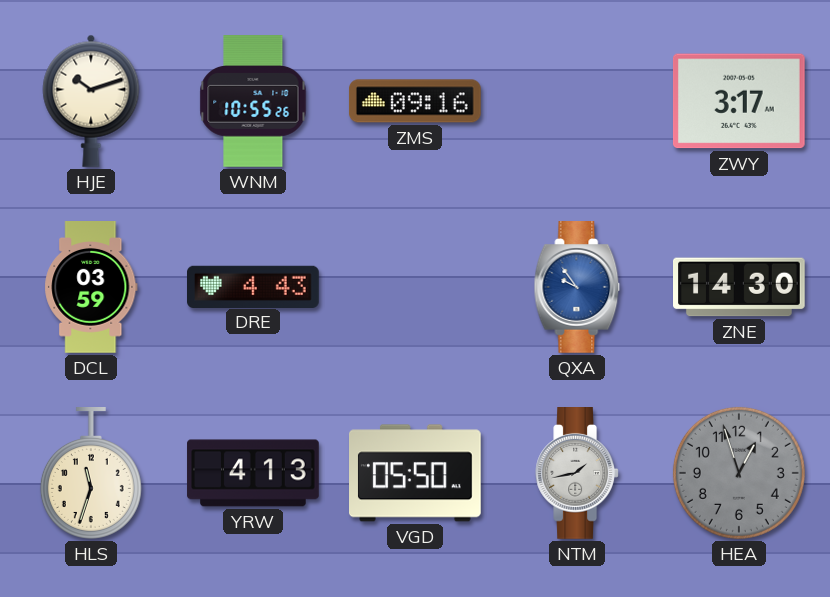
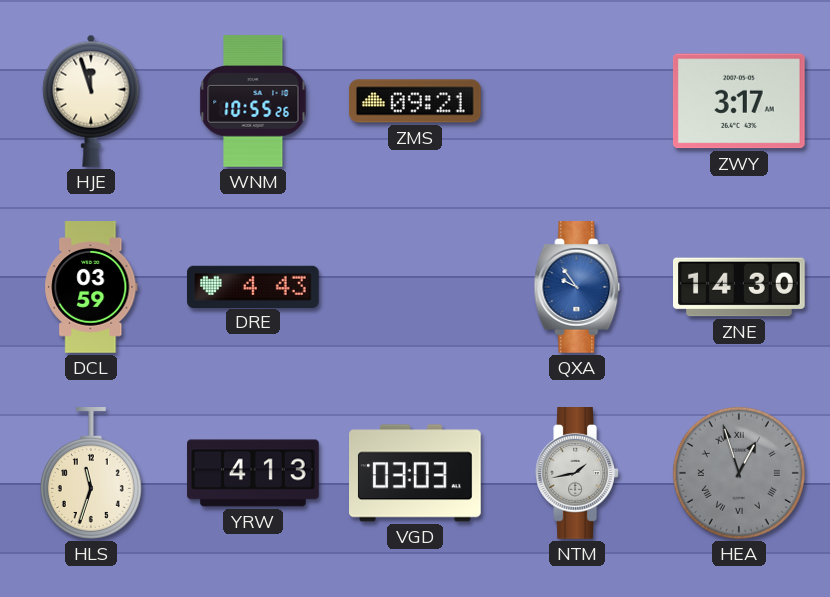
HJE: 10:12 -> 11:57
ZMS: 09:16 -> 09:21
VGD: 05:50 -> 03:03
HEA numerals: Arabic -> Roman
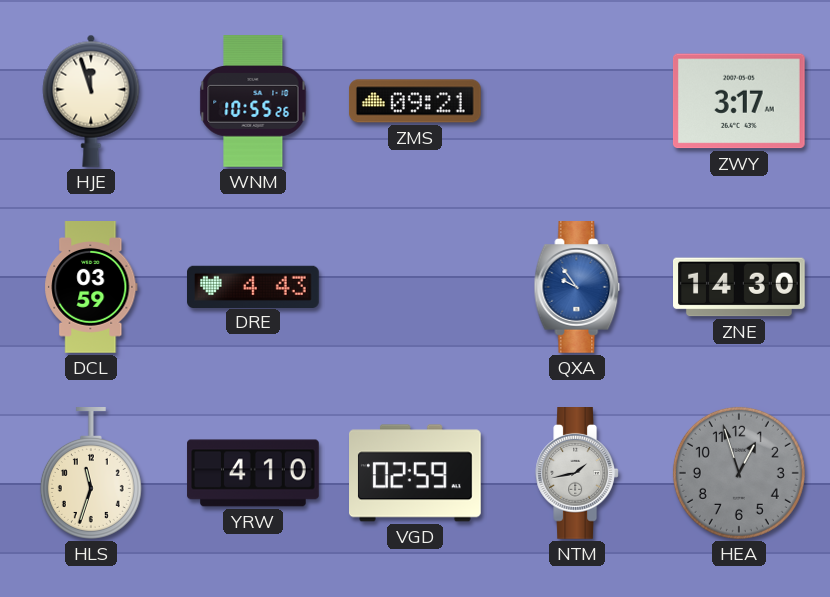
YRW: 4:13 -> 4:10
VGD: 03:03 -> 02:59
HEA numerals: Roman -> Arabic
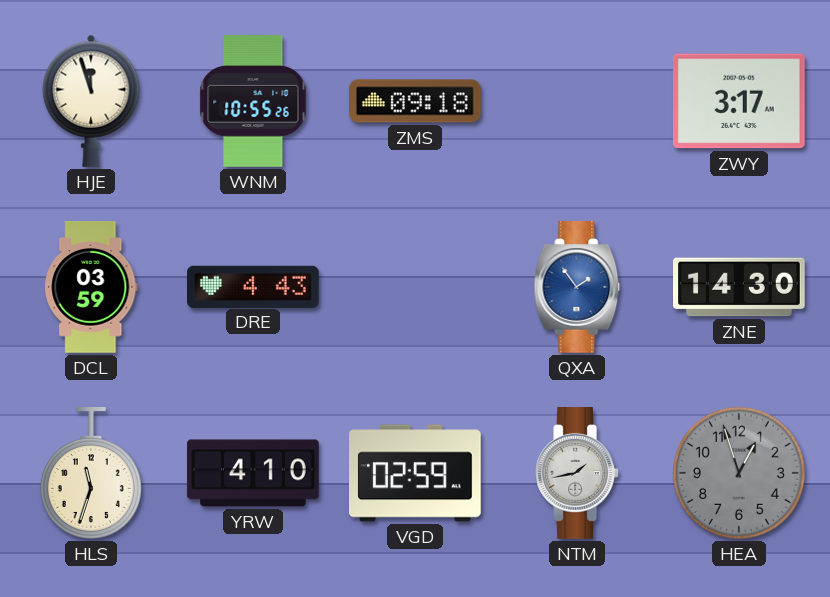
ZMS: 09:21 -> 09:18
QXA: 9:54 -> 1:54
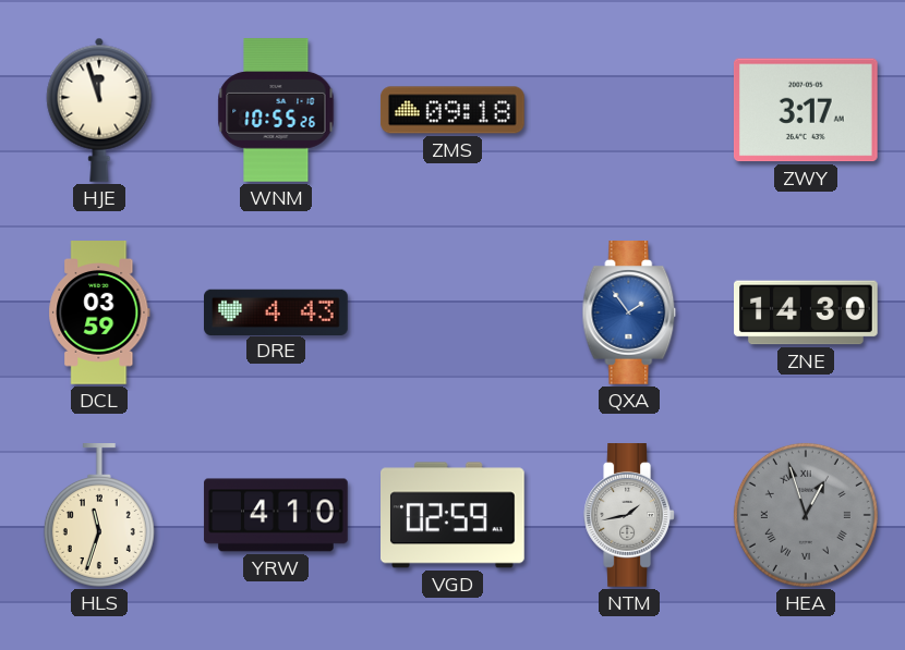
HEA numerals: Arabic -> Roman
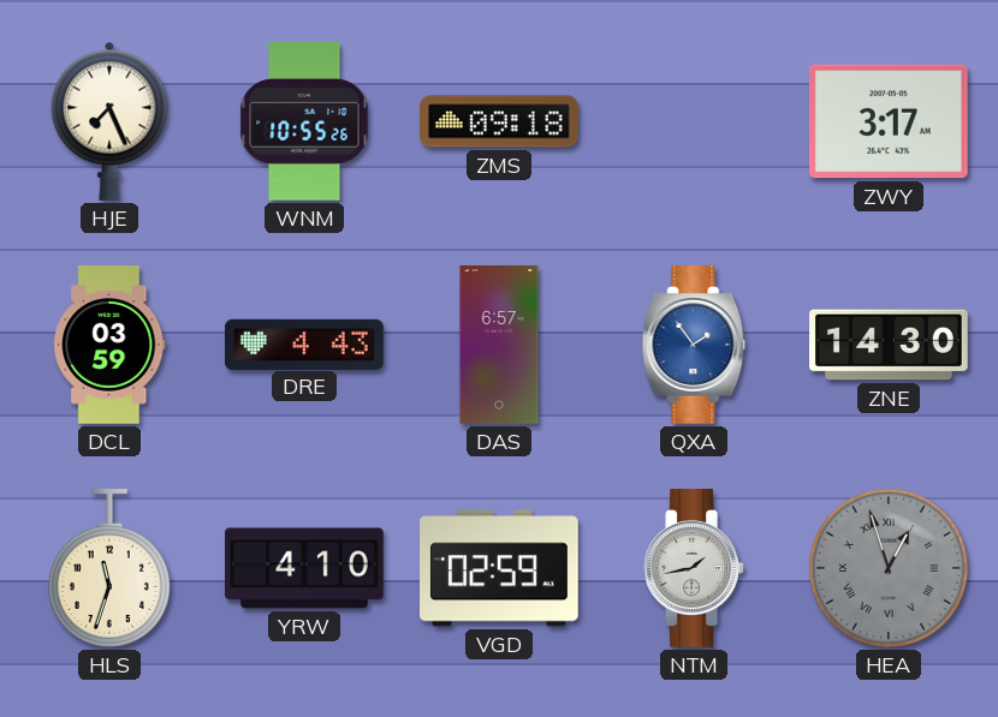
HJE: 11:57 -> 7:26
DAS: none -> 6:57
